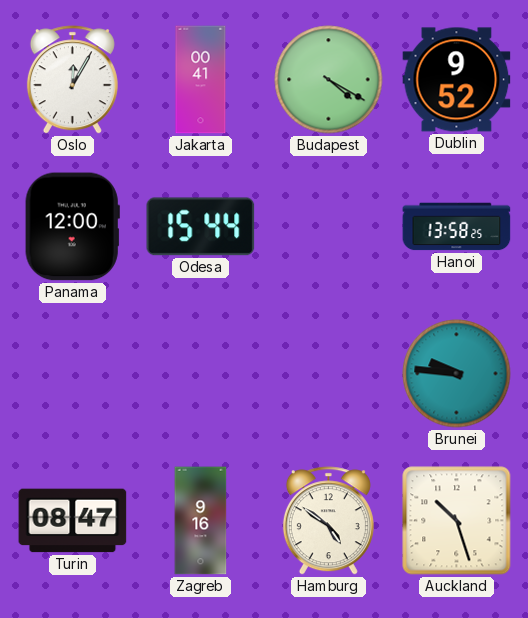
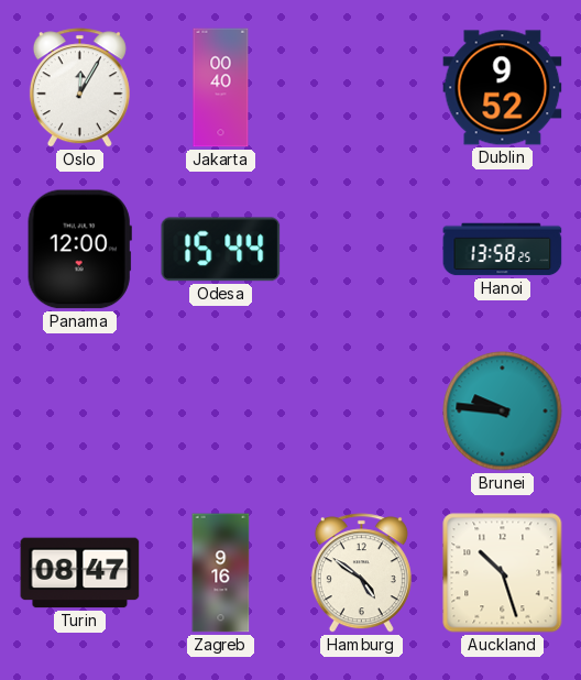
Jakarta: 00:41 -> 00:40
Budapest: 4:20 -> none
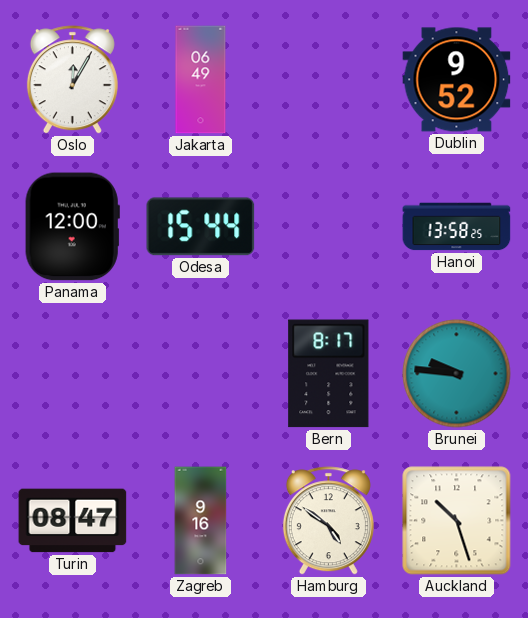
Jakarta: 00:40 -> 06:49
Bern: none -> 8:17
